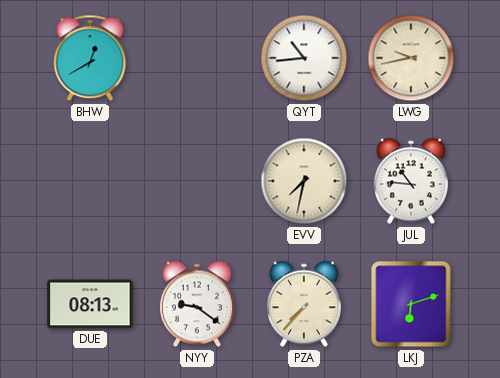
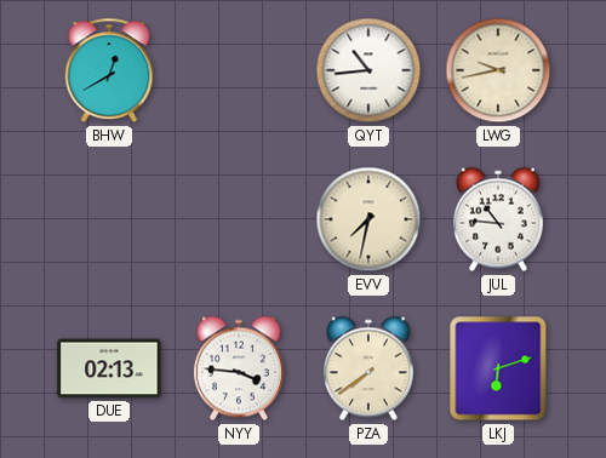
DUE: 08:13 -> 02:13
NYY: 9:21 -> 3:46
PZA: 7:37 -> 7:39
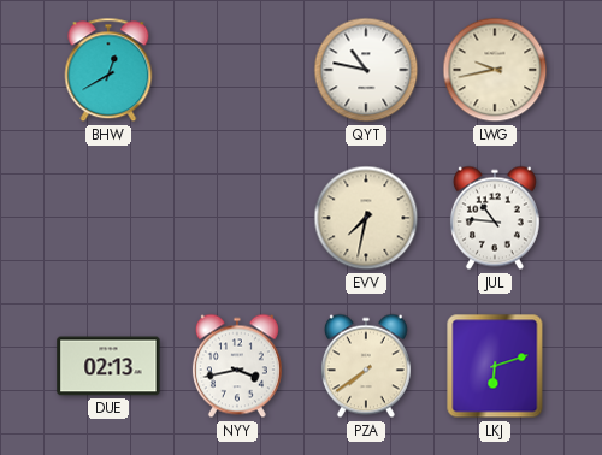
QYT: 10:44 -> 10:47
NYY: 3:46 -> 3:43
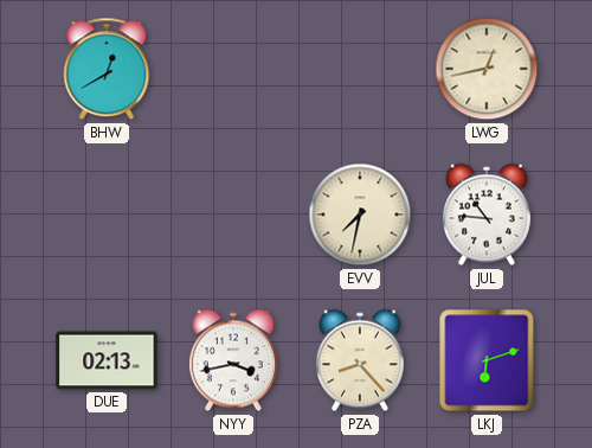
QYT: 10:47 -> none
LWG: 9:43 -> 12:43
PZA: 7:39 -> 8:23
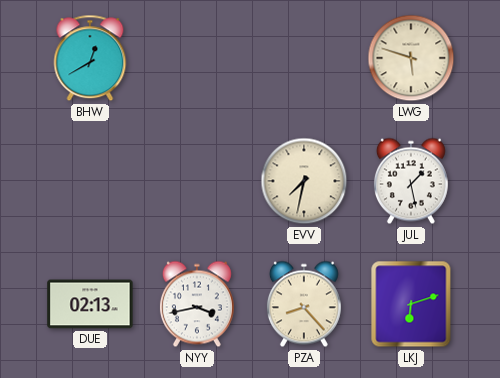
LWG: 12:43 -> 5:48
JUL: 10:46 -> 1:28
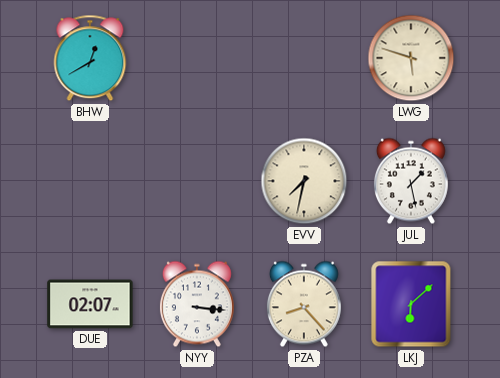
DUE: 02:13 -> 02:07
NYY: 3:43 -> 3:16
LKJ: 6:12 -> 6:08
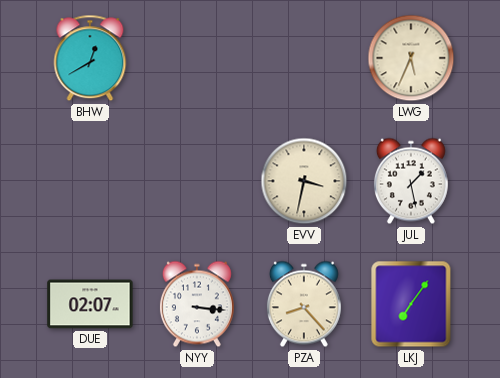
LWG: 5:48 -> 5:34
EVV: 7:32 -> 3:32
LKJ: 6:08 -> 7:06
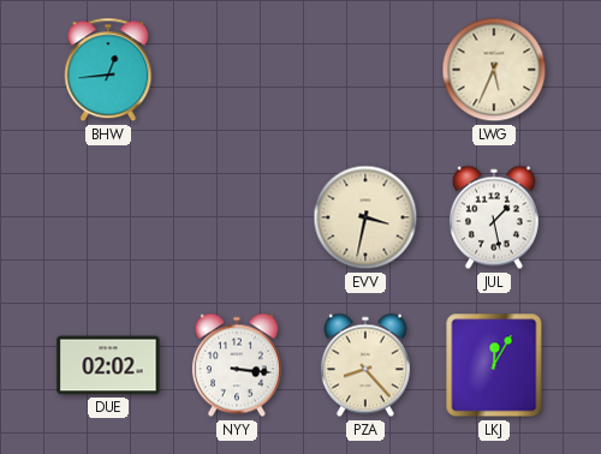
BHW: 12:40 -> 12:44
DUE: 02:07 -> 02:02
LKJ: 7:06 -> 12:05
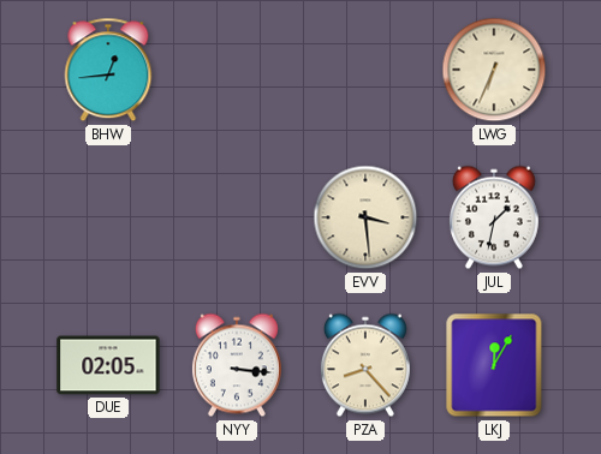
LWG: 5:34 -> 6:34
EVV: 3:32 -> 3:29
JUL: 1:28 -> 1:32
DUE: 02:02 -> 02:05
